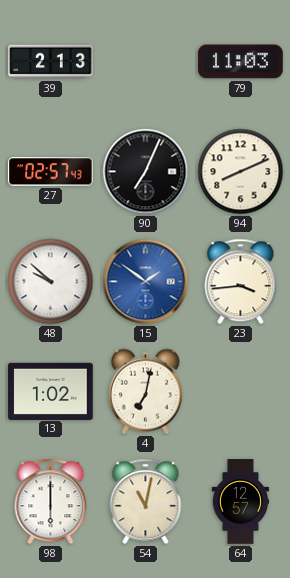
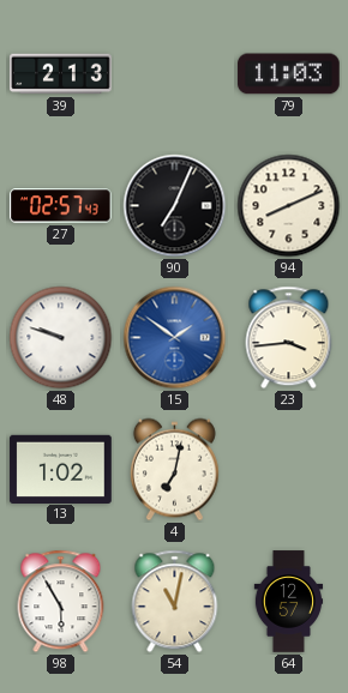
48: 9:52 -> 9:48
98: 6:00 -> 5:55
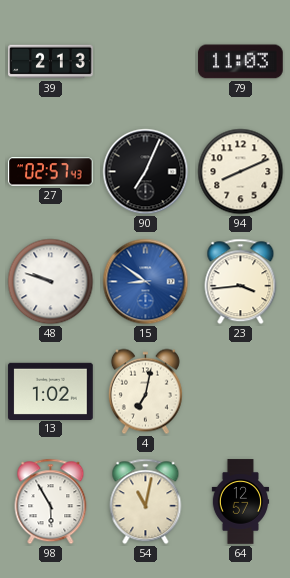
15: 1:51 -> 8:51
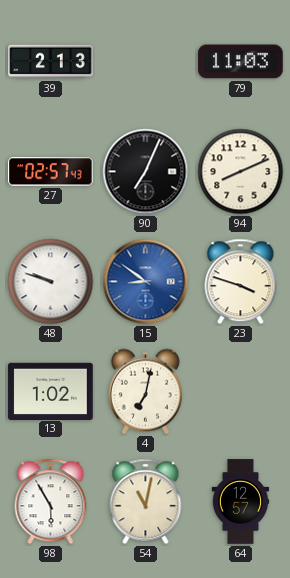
23: 3:44 -> 3:48
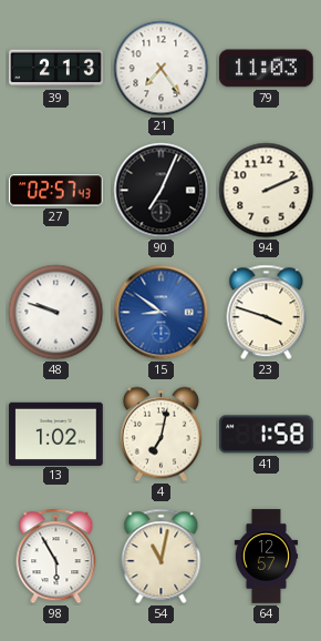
21: none -> 7:24
94: 8:11 -> 2:11
41: none -> 1:58
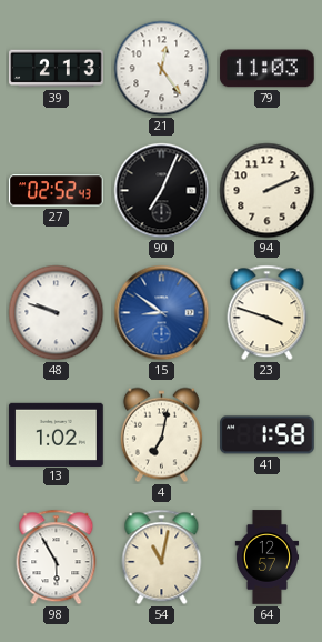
21: 7:24 -> 12:24
27: 02:57 -> 02:52
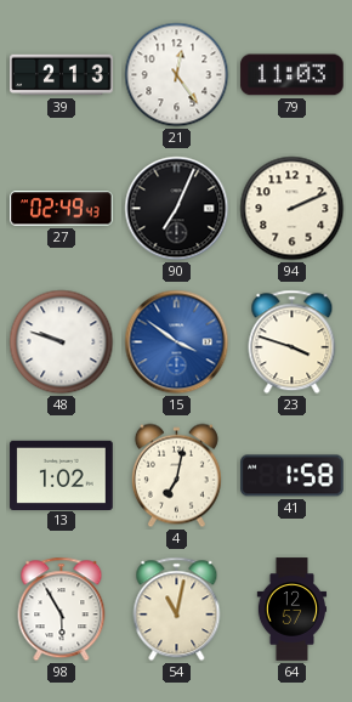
27: 02:52 -> 02:49
15: 8:51 -> 3:51
